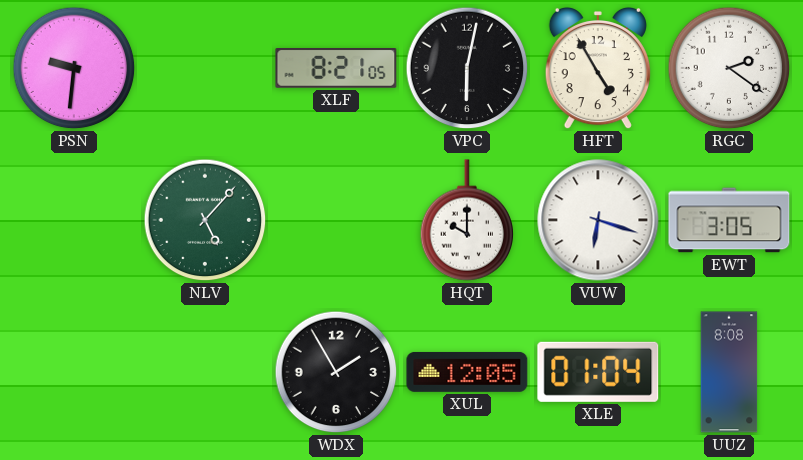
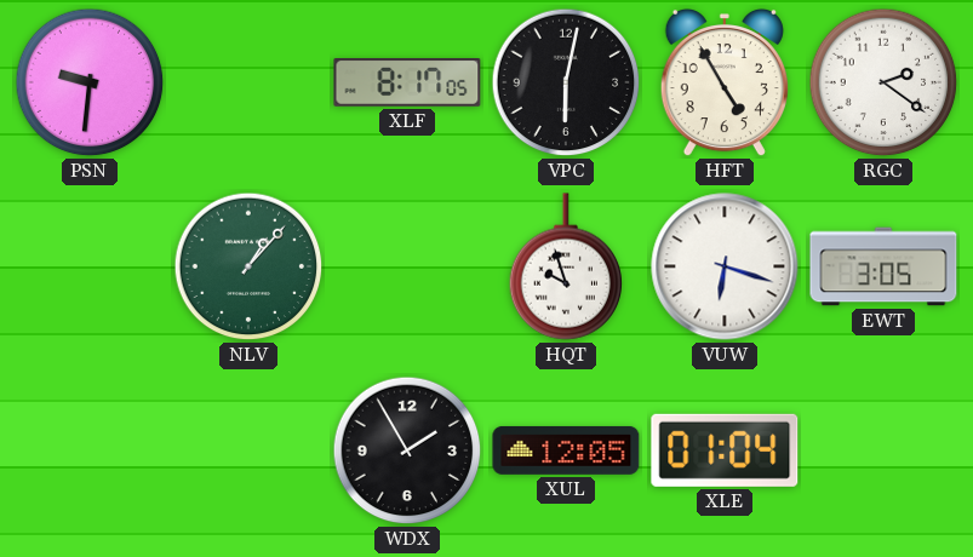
XLF: 8:21 -> 8:17
NLV: 5:07 -> 1:07
HQT: 10:00 -> 9:57
UUZ: 8:08 -> none
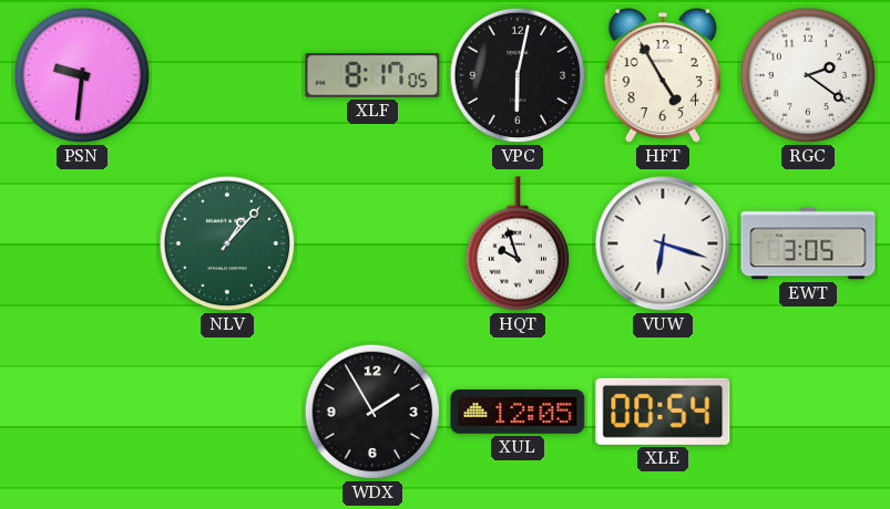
XLE: 01:04 -> 00:54
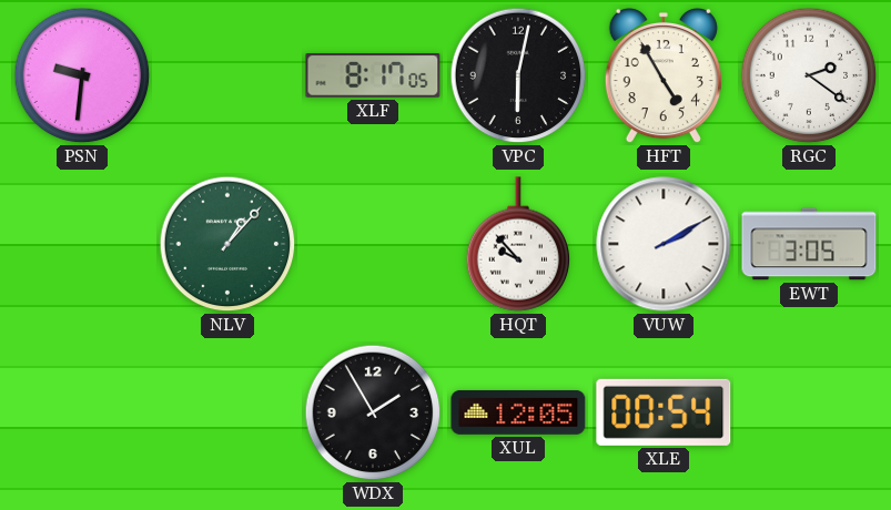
HQT: 9:57 -> 9:53
VUW: 6:18 -> 2:10
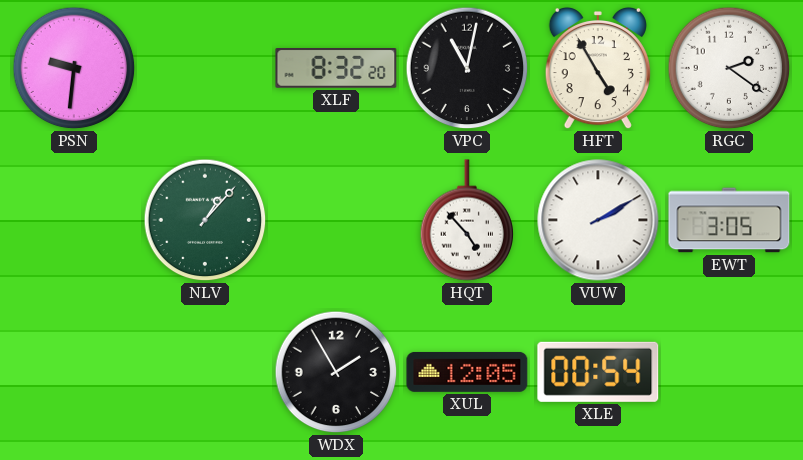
XLF: 8:17 -> 8:32
VPC: 6:02 -> 11:02
HQT: 9:53 -> 4:53
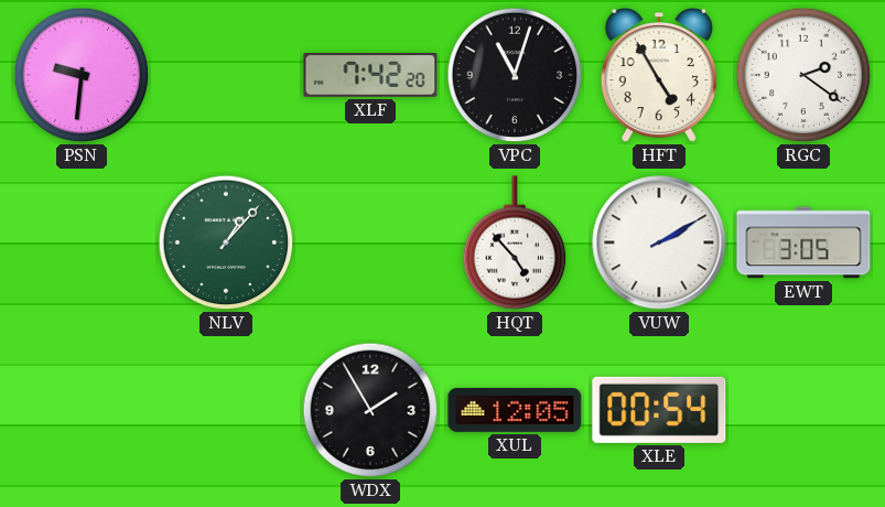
XLF: 8:32 -> 7:42
VPC: 11:02 -> 11:03
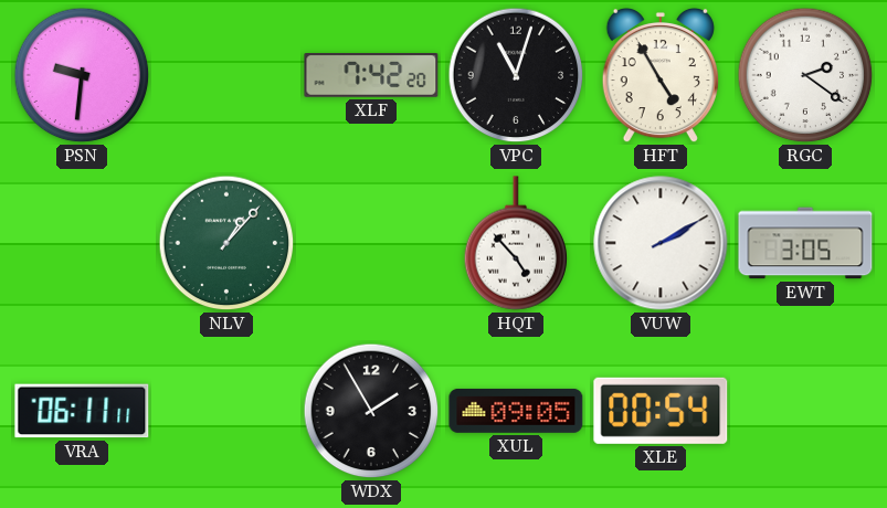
VRA: none -> 06:11
XUL: 12:05 -> 09:05
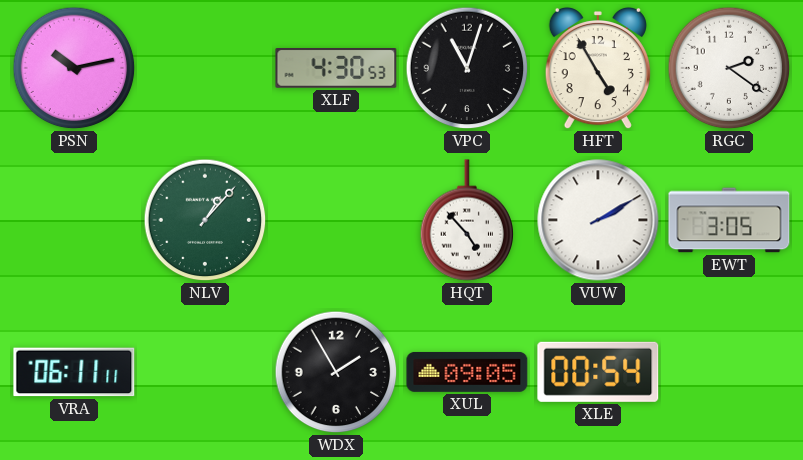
PSN: 9:31 -> 10:13
XLF: 7:42 -> 4:30
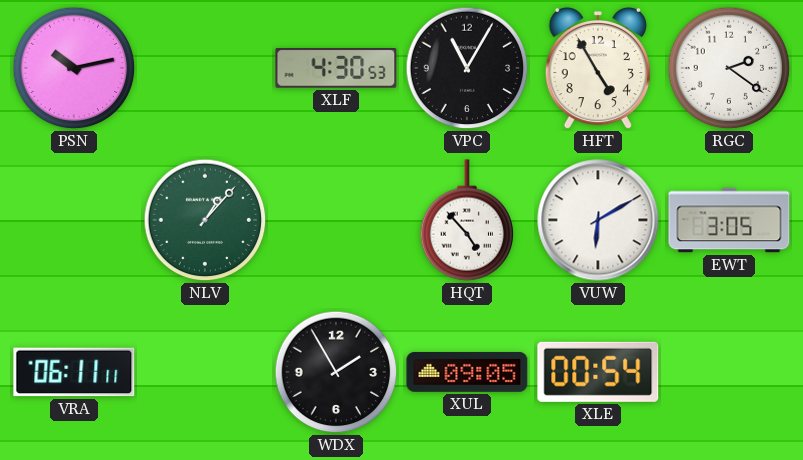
VPC: 11:03 -> 11:05
VUW: 2:10 -> 6:10
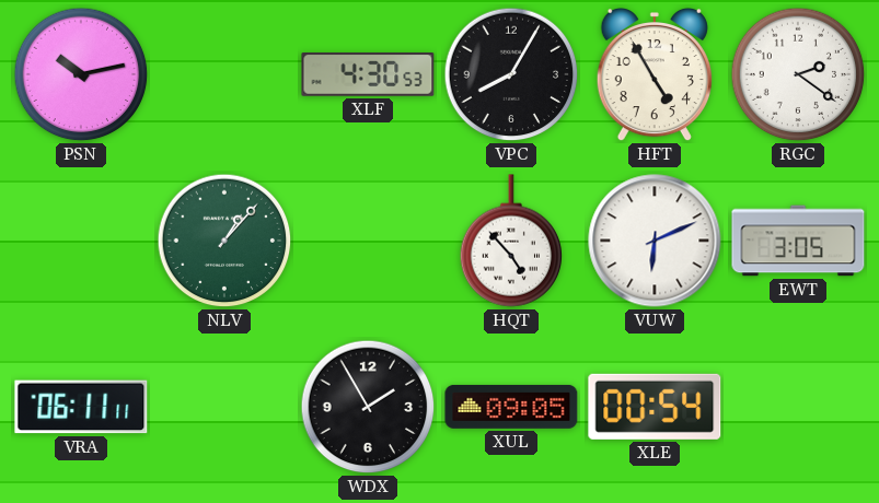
VPC: 11:05 -> 8:05
VUW: 6:10 -> 6:11
